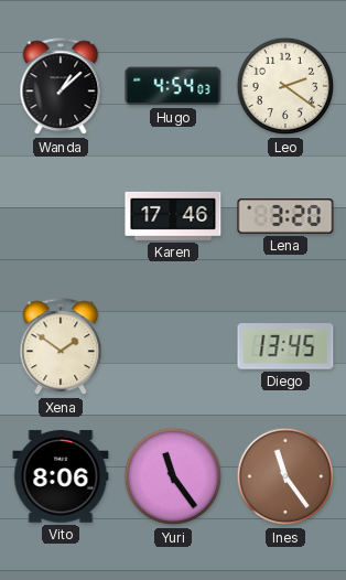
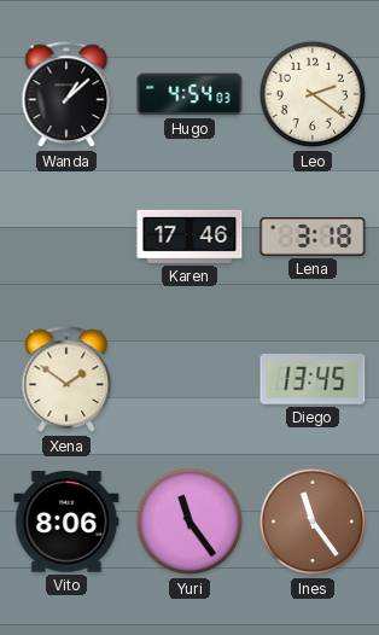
Lena: 3:20 -> 3:18
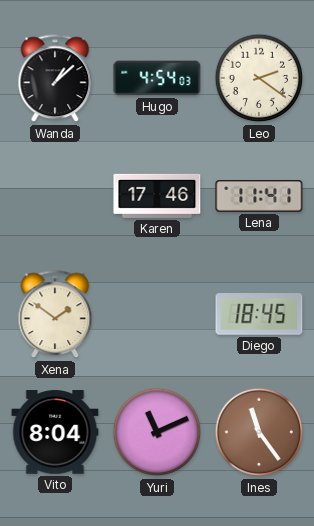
Lena: 3:18 -> 11:41
Diego: 13:45 -> 18:45
Vito: 8:06 -> 8:04
Yuri: 11:24 -> 11:11
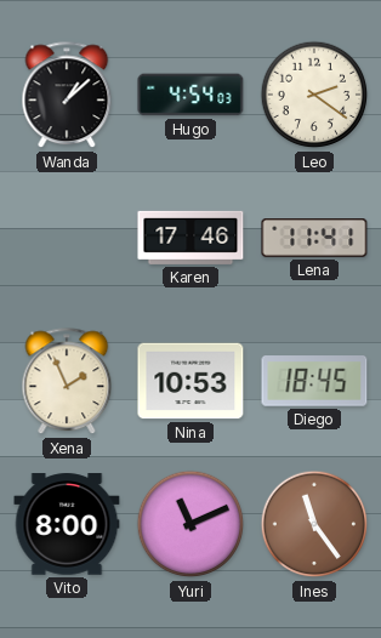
Xena: 1:51 -> 1:56
Nina: none -> 10:53
Vito: 8:04 -> 8:00
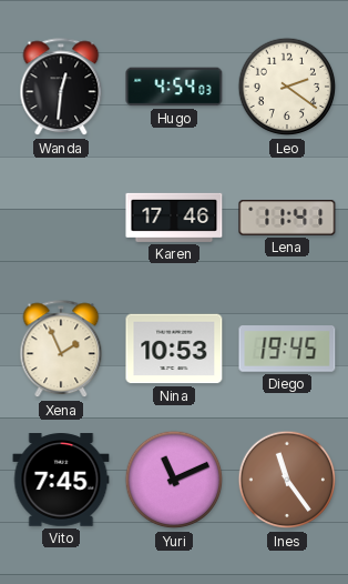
Wanda: 1:08 -> 12:31
Diego: 18:45 -> 19:45
Vito: 8:00 -> 7:45
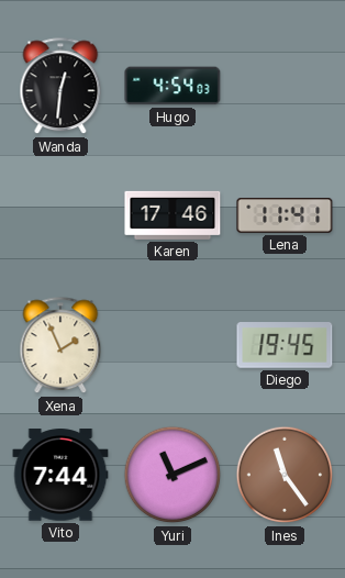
Leo: 2:21 -> none
Nina: 10:53 -> none
Vito: 7:45 -> 7:44
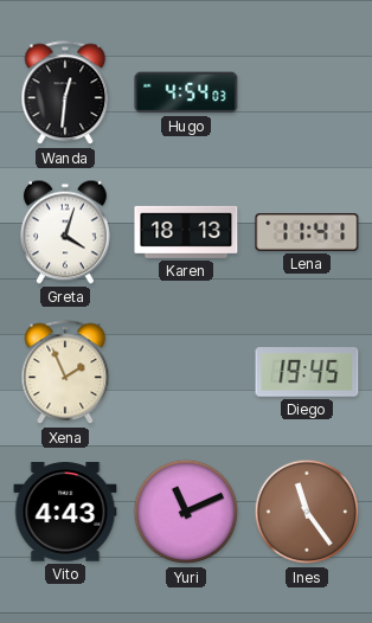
Greta: none -> 4:03
Karen: 17:46 -> 18:13
Vito: 7:44 -> 4:43
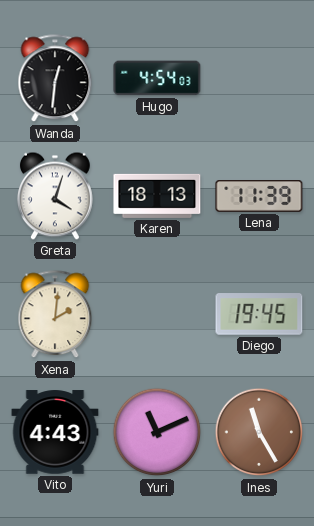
Lena: 11:41 -> 11:39
Xena: 1:56 -> 2:01
Ines: 11:24 -> 11:25
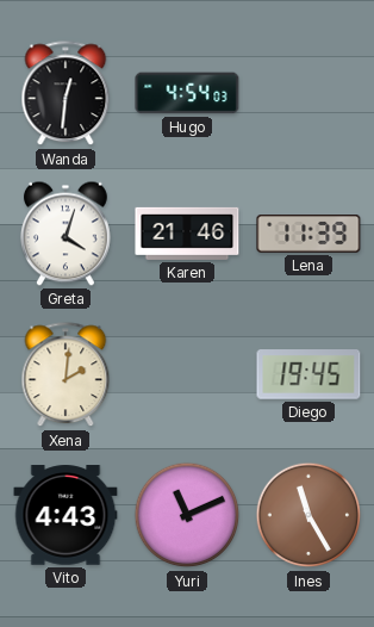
Karen: 18:13 -> 21:46
